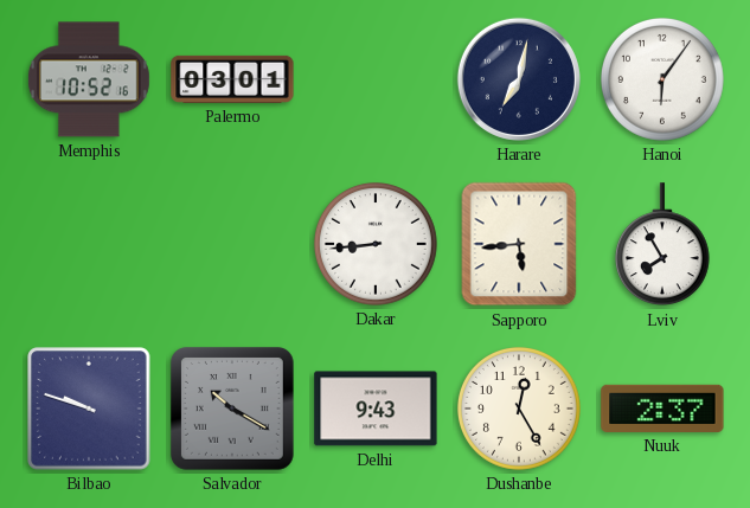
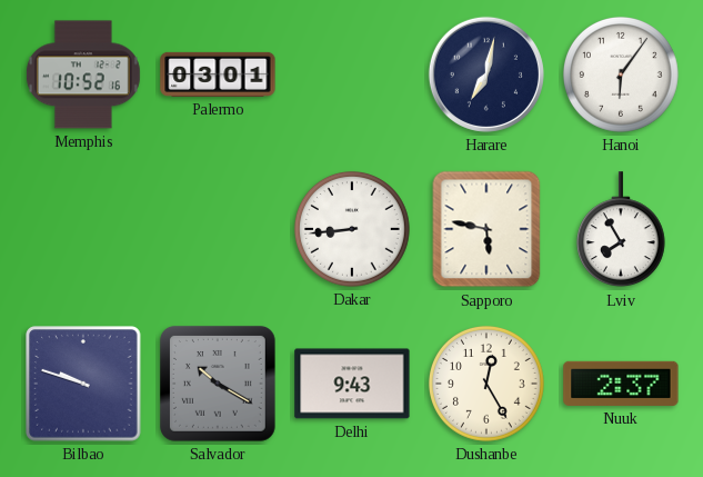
Sapporo: 5:44 -> 5:47
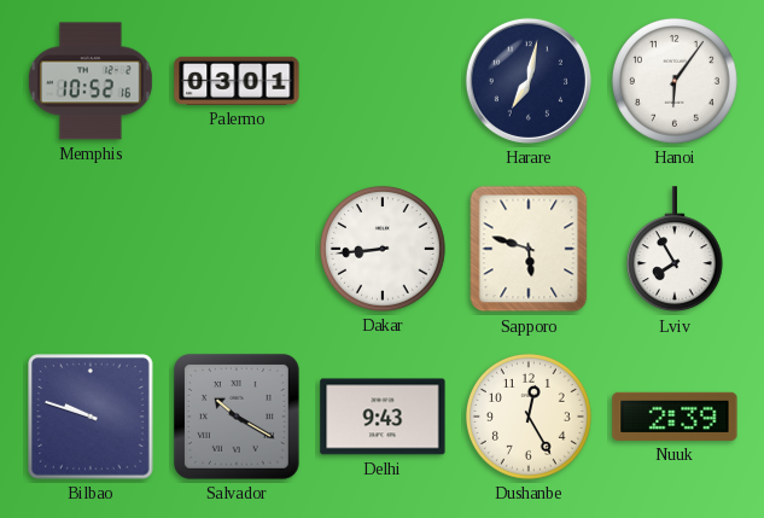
Sapporo: 5:47 -> 5:48
Nuuk: 2:37 -> 2:39
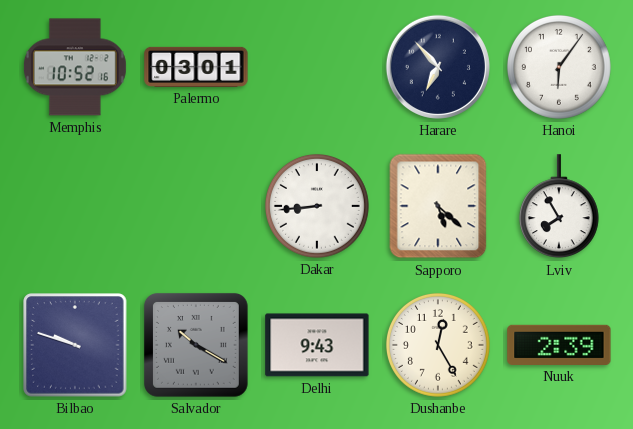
Harare: 7:02 -> 6:53
Sapporo: 5:48 -> 5:22
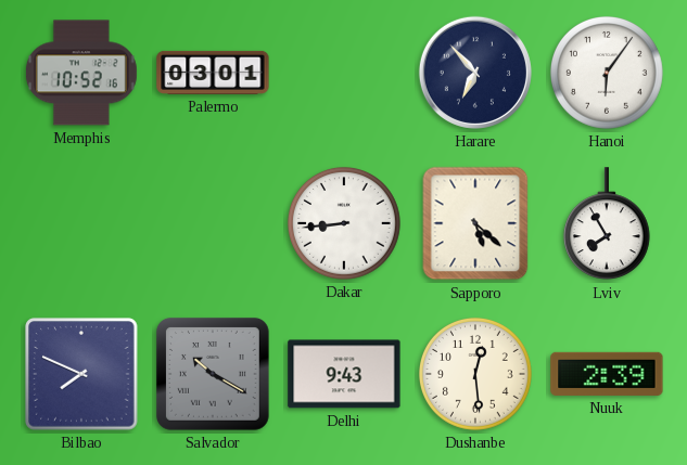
Bilbao: 9:48 -> 7:49
Dushanbe: 12:25 -> 12:29
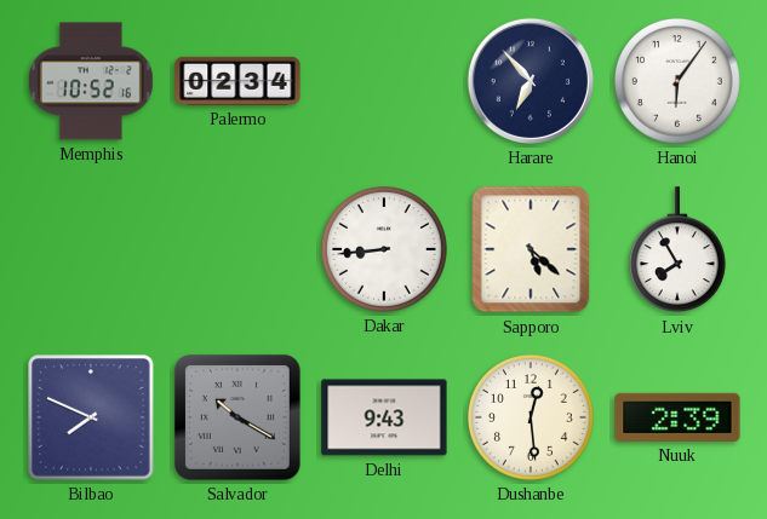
Palermo: 03:01 -> 02:34
